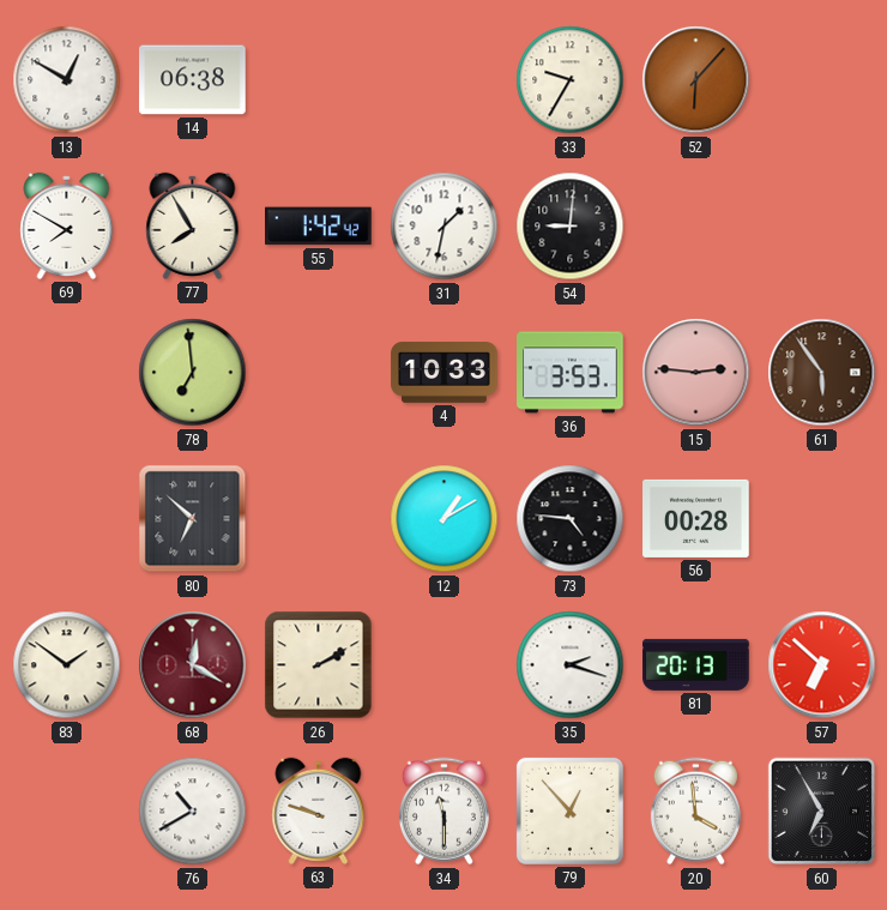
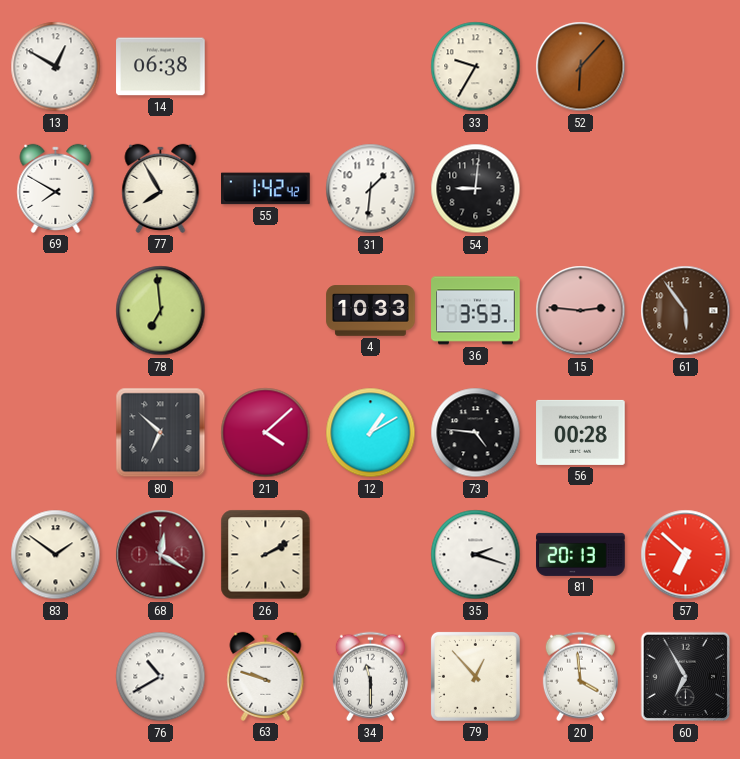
31: 1:32 -> 1:31
21: none -> 4:08
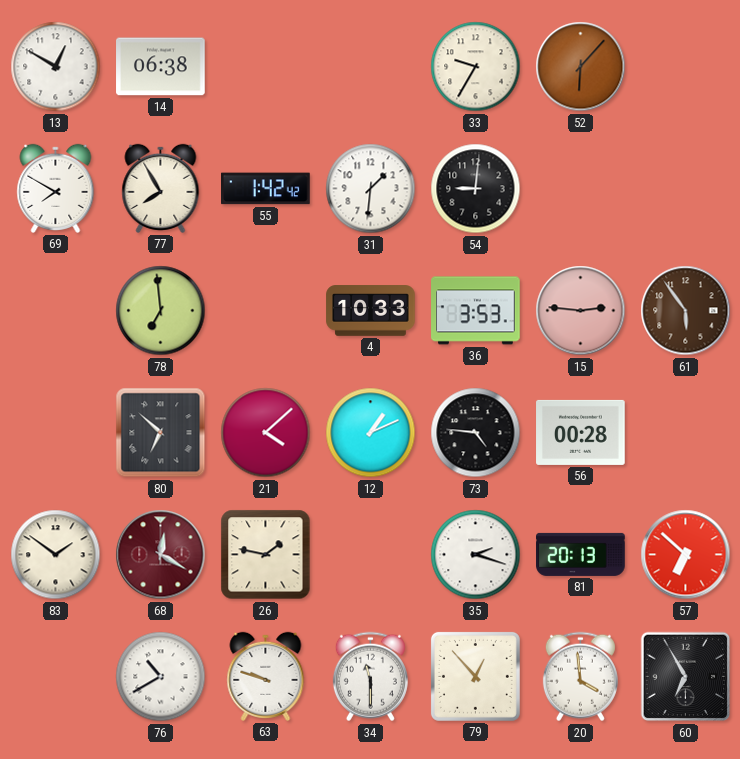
12: 1:10 -> 1:11
26: 2:10 -> 1:47
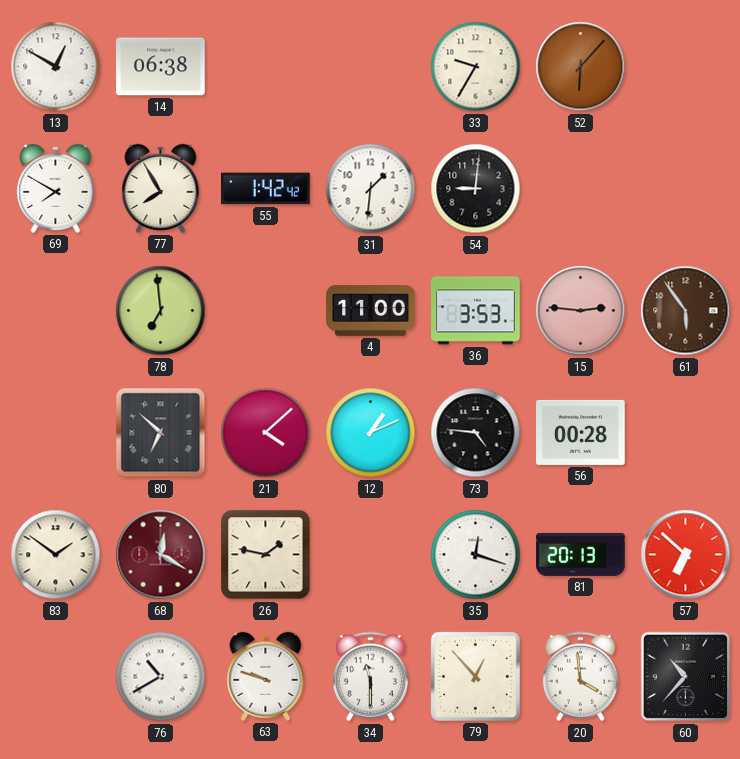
4: 10:33 -> 11:00
35: 2:18 -> 12:18
60: 6:55 -> 10:37
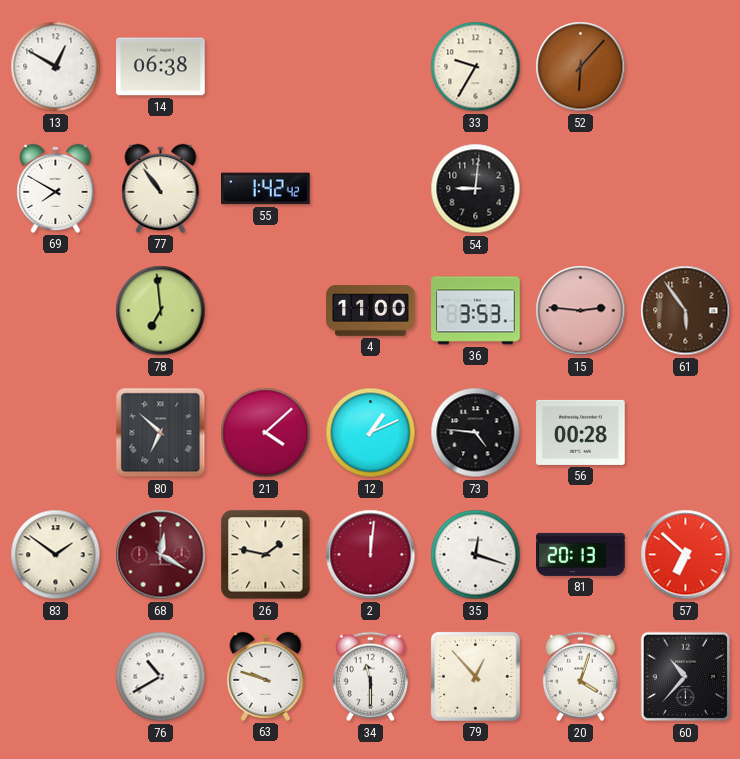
77: 7:55 -> 10:54
31: 1:31 -> none
2: none -> 12:01
20: 3:59 -> 4:03
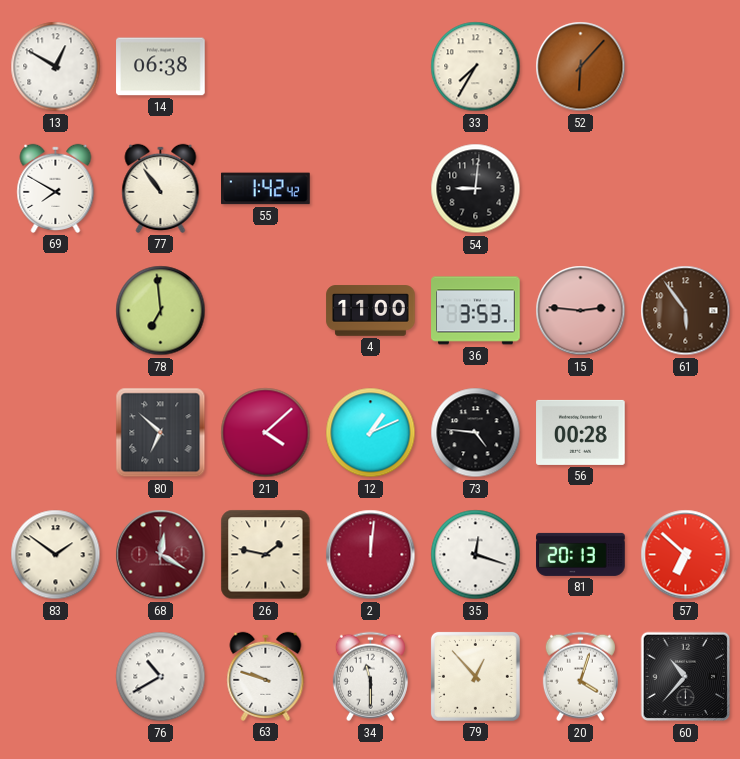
33: 9:35 -> 7:35
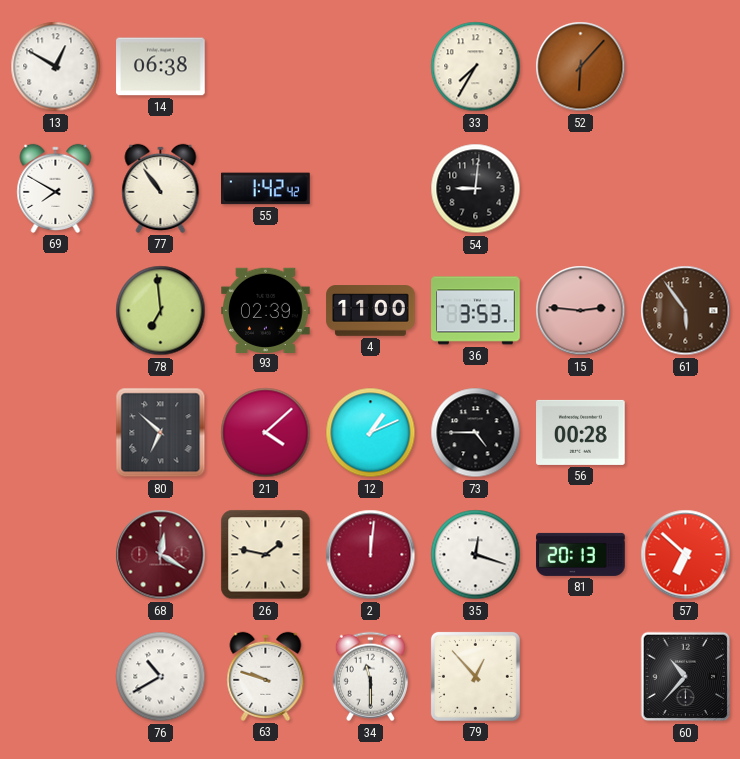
93: none -> 02:39
73: 4:46 -> 4:45
83: 1:51 -> none
20: 4:03 -> none
